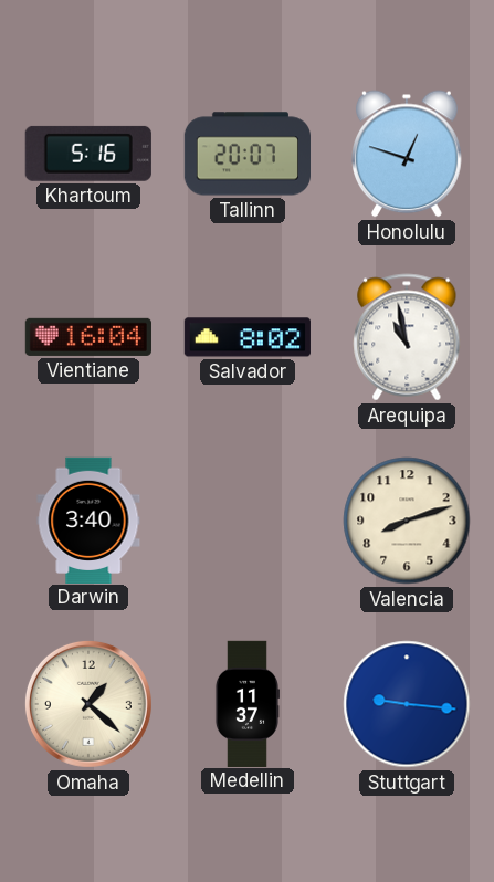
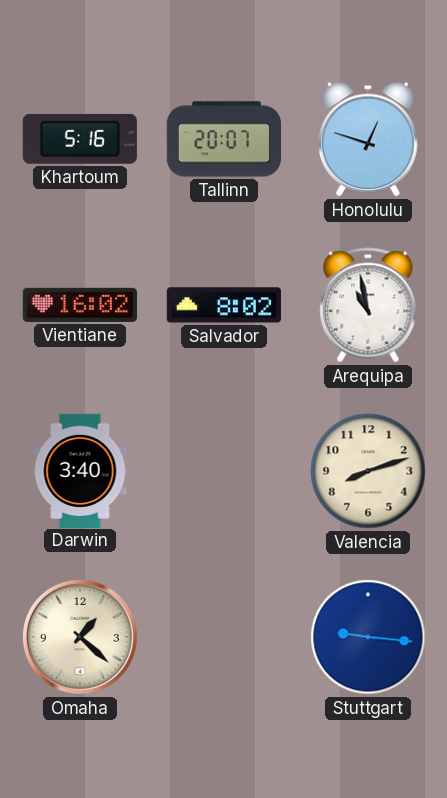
Vientiane: 16:04 -> 16:02
Medellin: 11:37 -> none
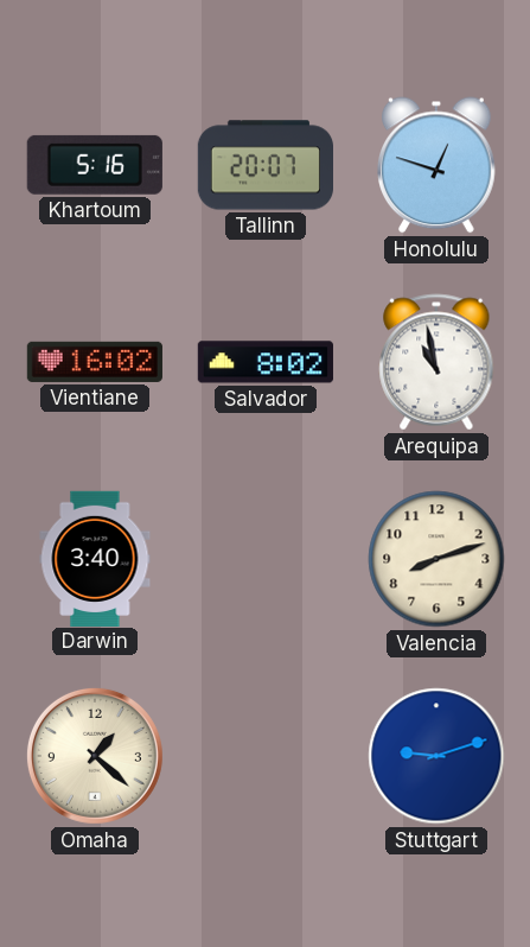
Stuttgart: 9:16 -> 9:12
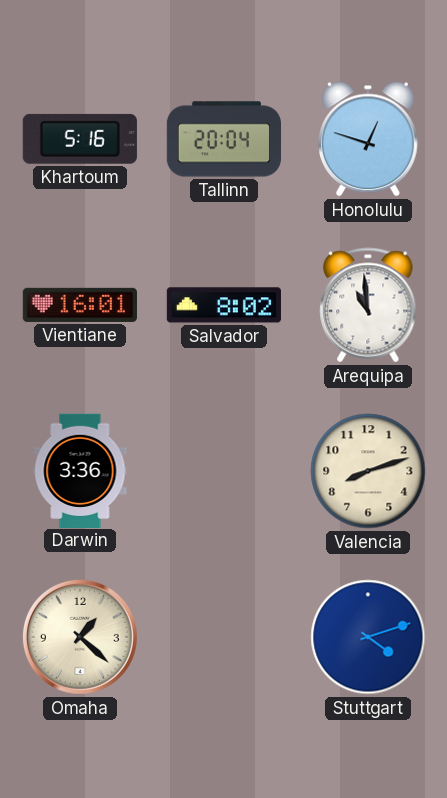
Tallinn: 20:07 -> 20:04
Vientiane: 16:02 -> 16:01
Arequipa: 10:58 -> 10:59
Darwin: 3:40 -> 3:36
Stuttgart: 9:12 -> 4:12
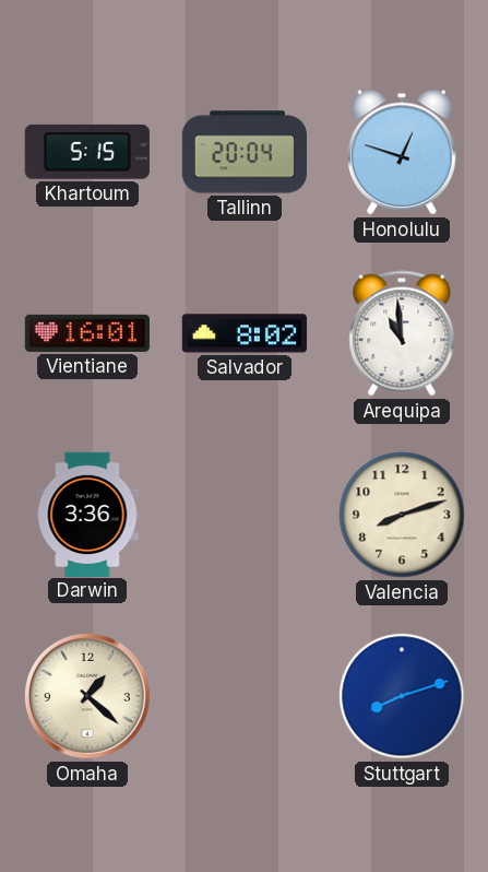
Khartoum: 5:16 -> 5:15
Stuttgart: 4:12 -> 8:12
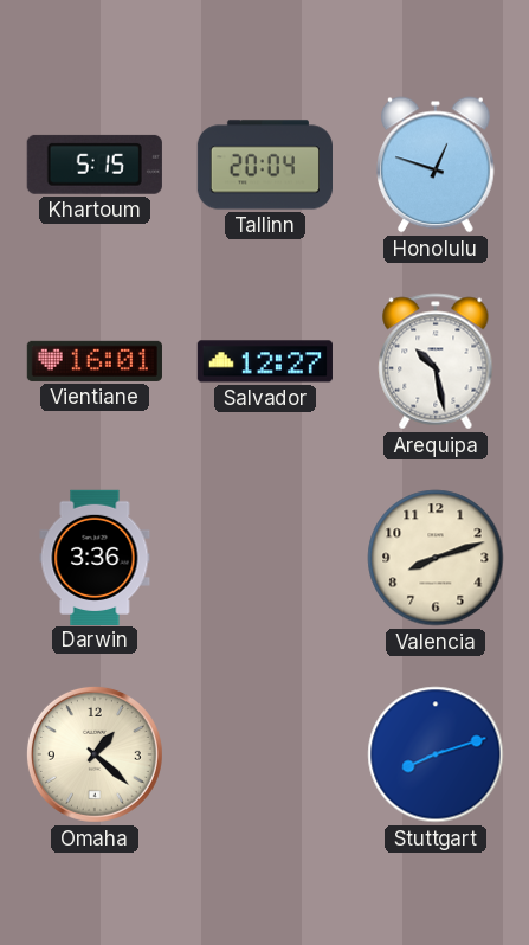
Salvador: 8:02 -> 12:27
Arequipa: 10:59 -> 10:28
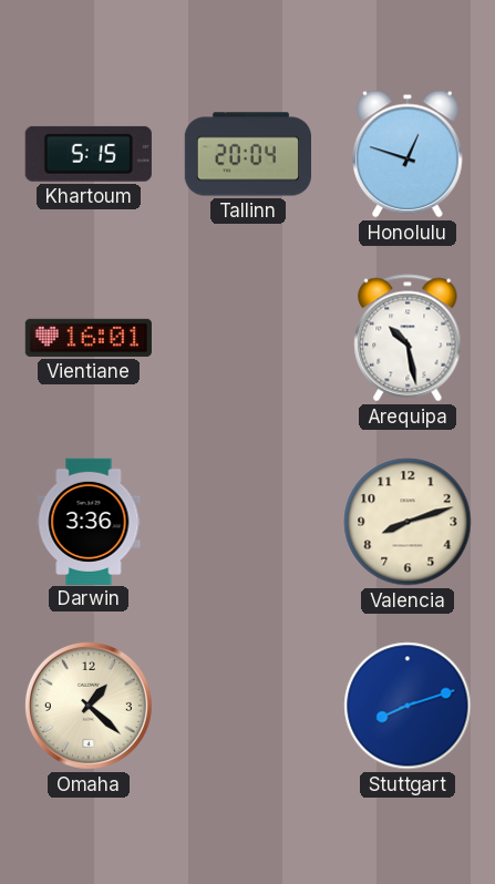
Salvador: 12:27 -> none
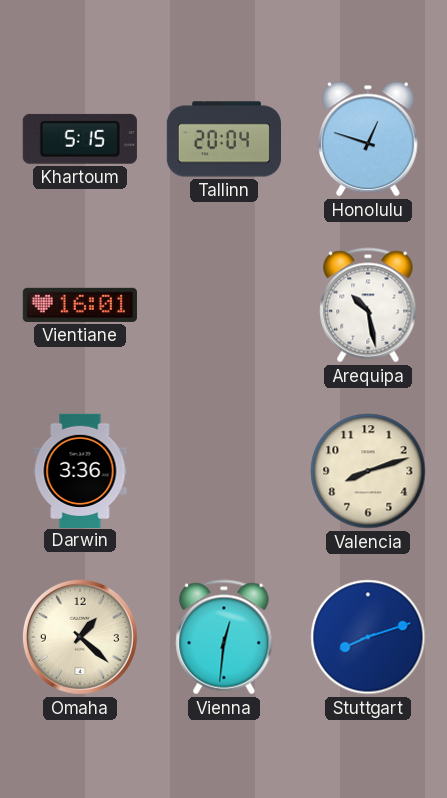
Vienna: none -> 12:31
